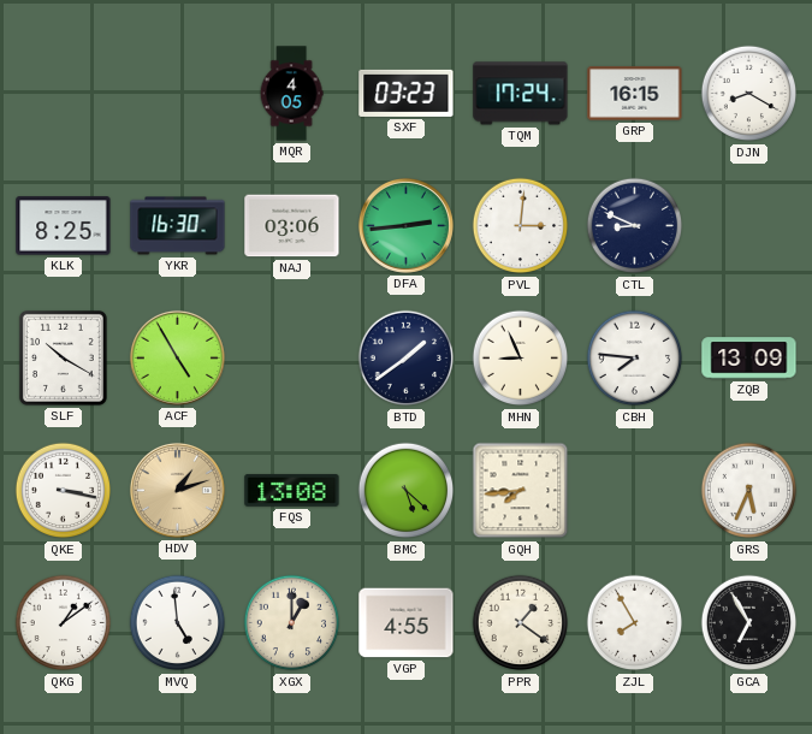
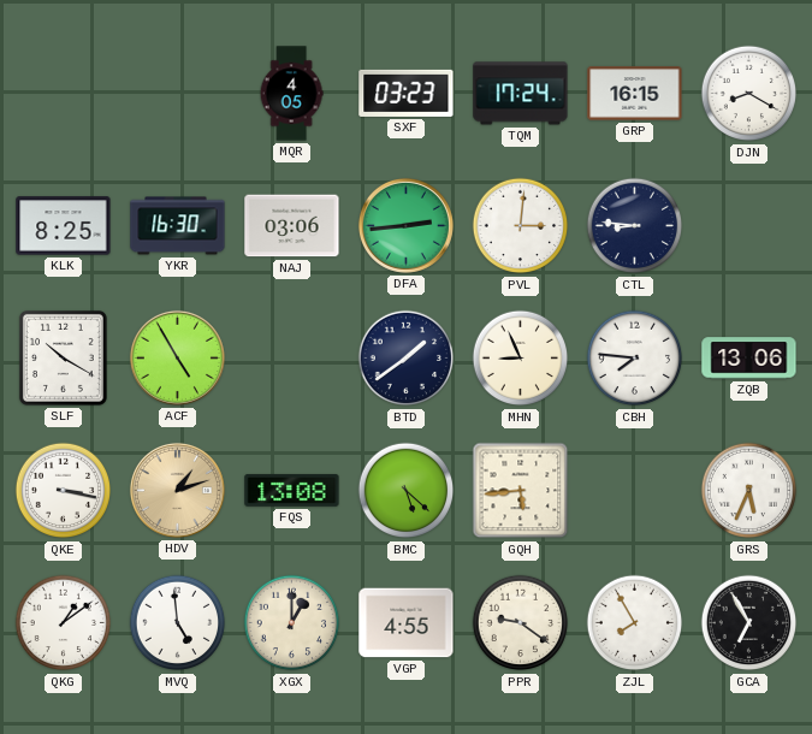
CTL: 8:49 -> 8:46
ZQB: 13:09 -> 13:06
GQH: 7:44 -> 5:44
PPR: 1:21 -> 9:21
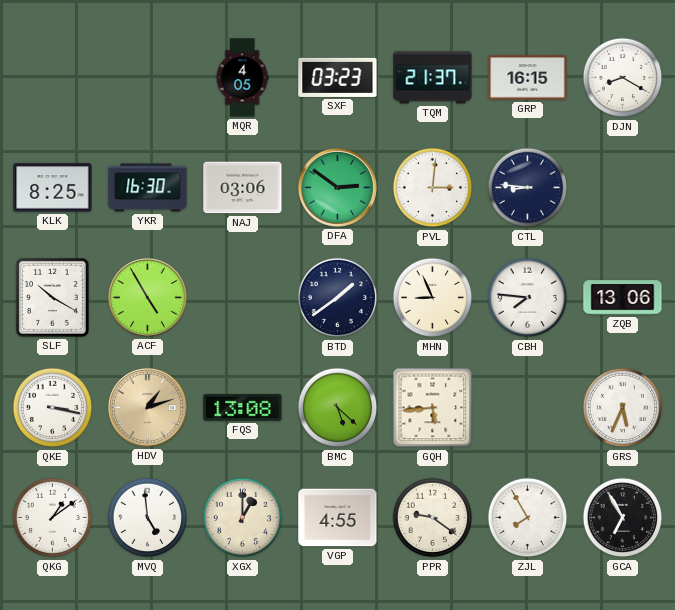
TQM: 17:24 -> 21:37
DFA: 2:44 -> 2:51
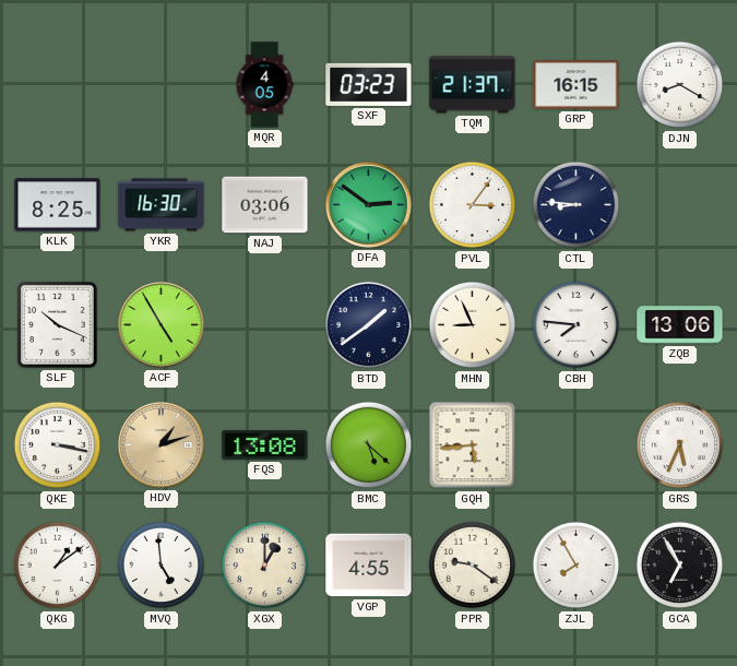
PVL: 3:01 -> 3:06
SLF: 10:20 -> 10:19
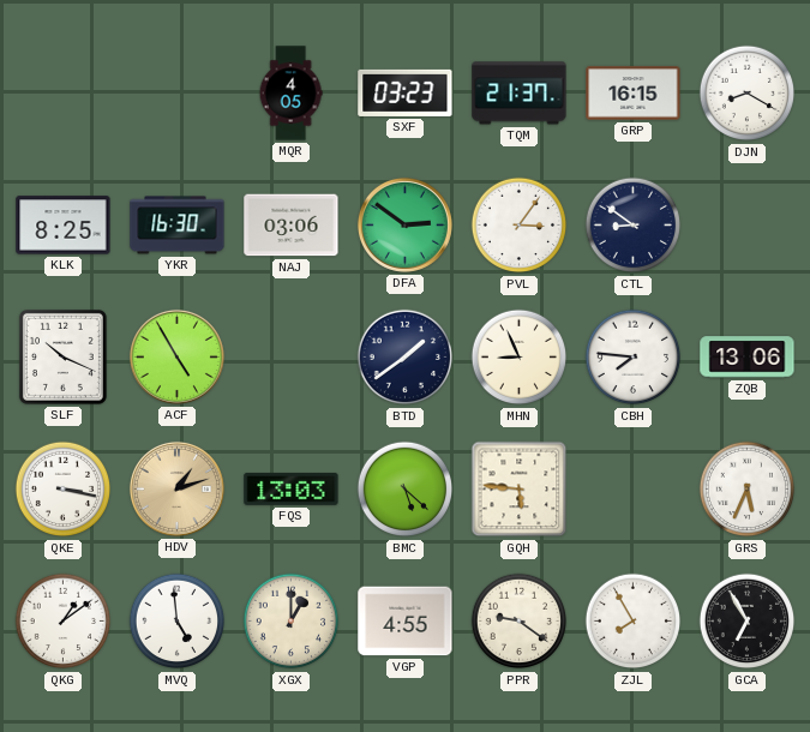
CTL: 8:46 -> 8:51
FQS: 13:08 -> 13:03
GQH: 5:44 -> 5:46
